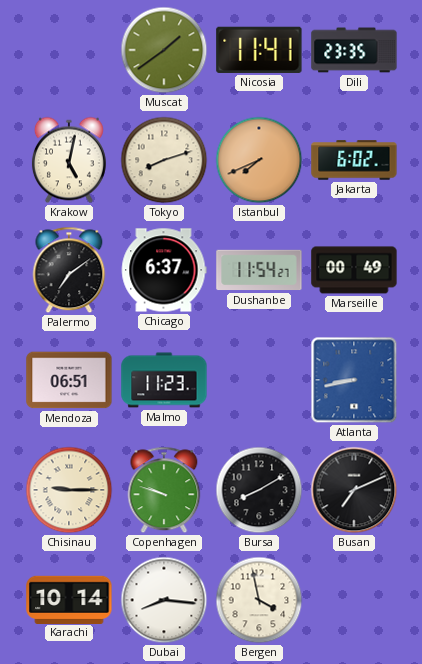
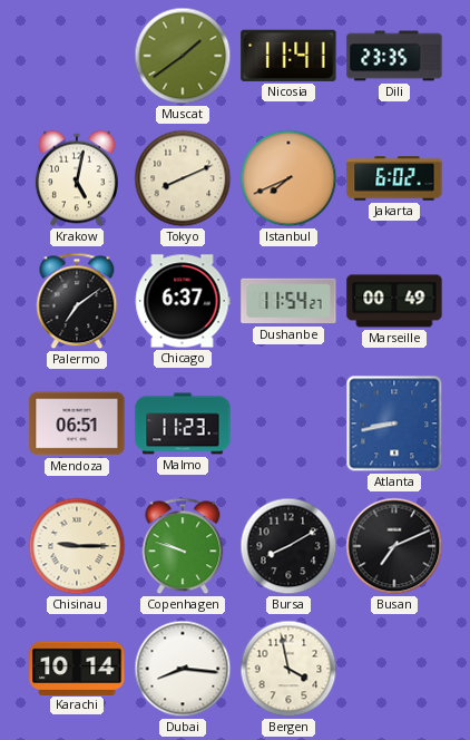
Tokyo: 8:12 -> 8:11
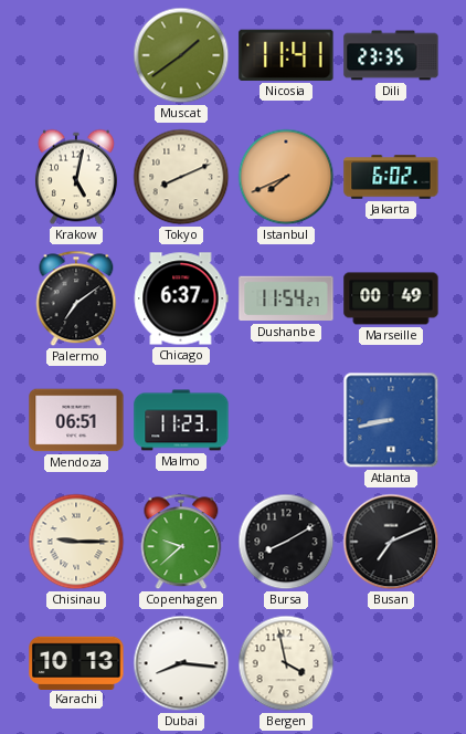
Copenhagen: 9:48 -> 9:38
Karachi: 10:14 -> 10:13
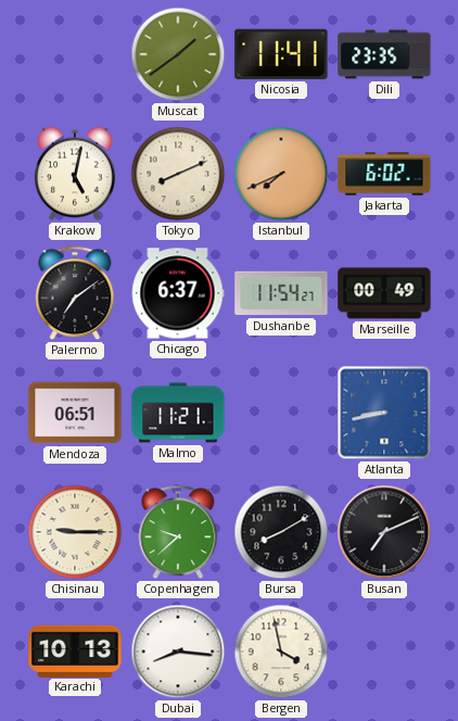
Malmo: 11:23 -> 11:21
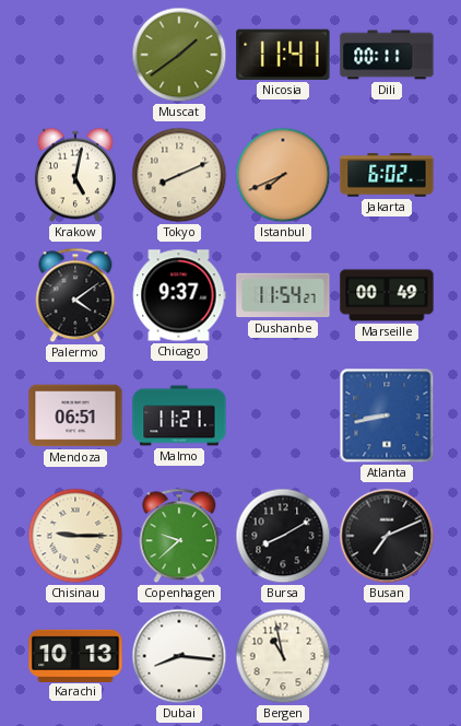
Dili: 23:35 -> 00:11
Palermo: 7:09 -> 4:09
Chicago: 6:37 -> 9:37
Bergen: 3:58 -> 10:58
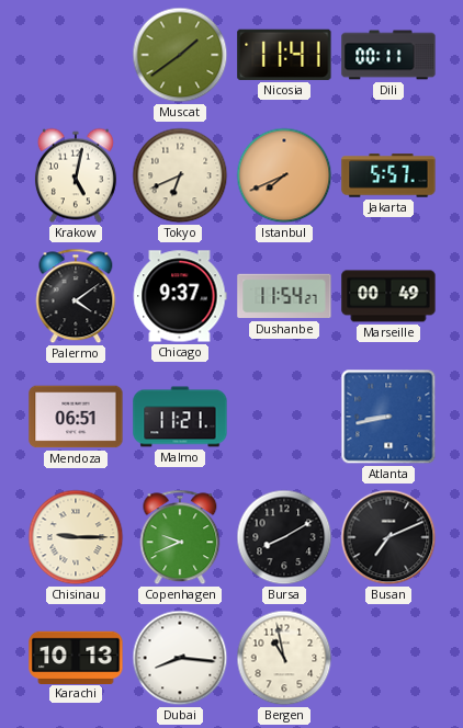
Tokyo: 8:11 -> 6:41
Jakarta: 6:02 -> 5:57
Copenhagen: 9:38 -> 9:41
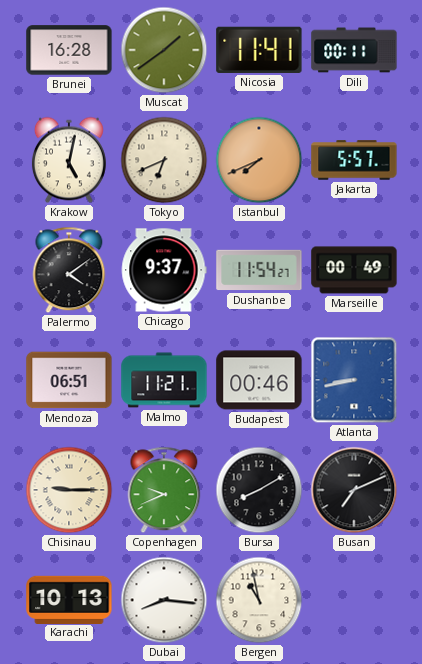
Brunei: none -> 16:28
Budapest: none -> 00:46
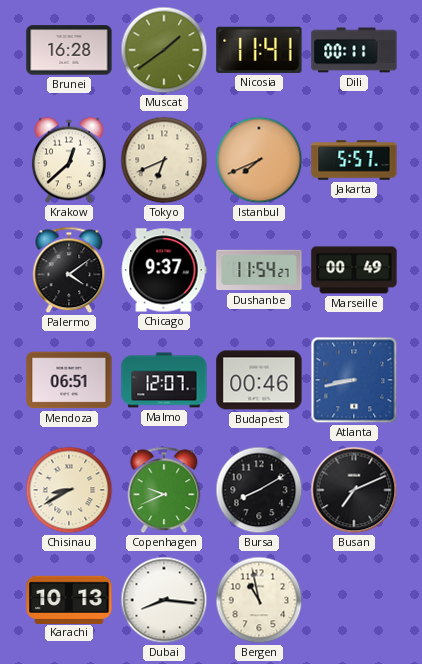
Krakow: 5:02 -> 12:38
Malmo: 11:21 -> 12:07
Chisinau: 9:15 -> 8:40
